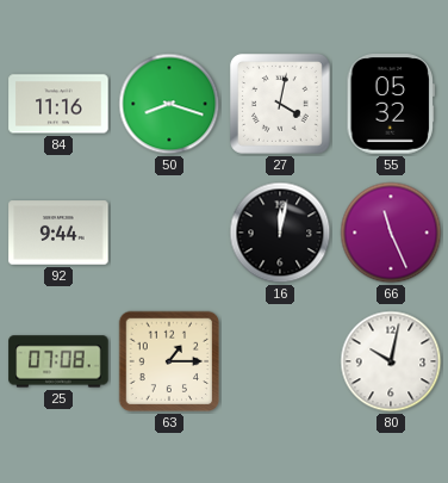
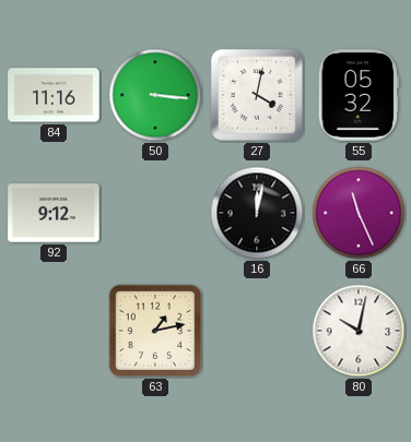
50: 8:18 -> 3:16
92: 9:44 -> 9:12
25: 07:08 -> none
63: 1:15 -> 1:13
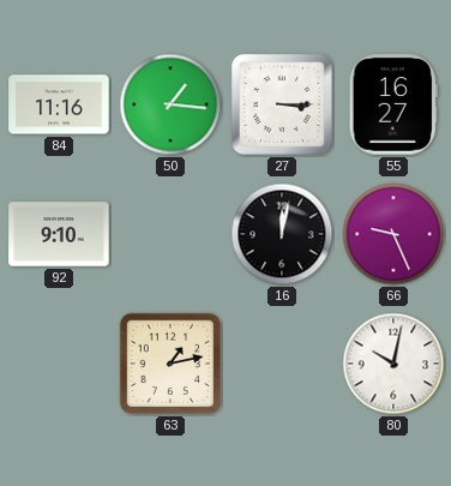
50: 3:16 -> 1:16
27: 4:02 -> 3:15
55: 05:32 -> 16:27
92: 9:12 -> 9:10
66: 11:26 -> 9:26
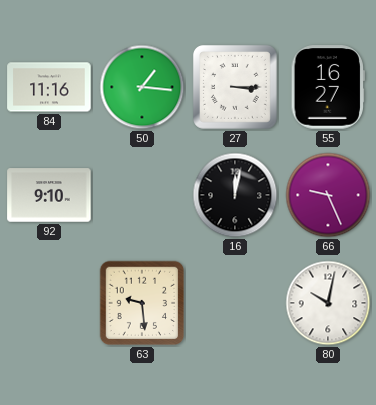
63: 1:13 -> 9:29
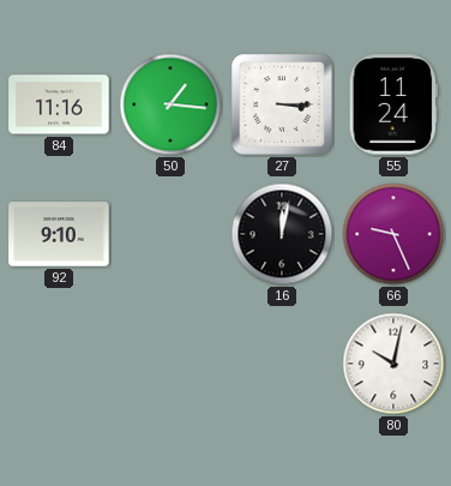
55: 16:27 -> 11:24
63: 9:29 -> none
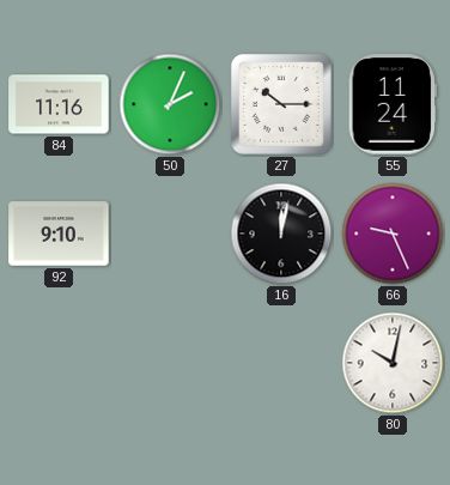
50: 1:16 -> 2:04
27: 3:15 -> 10:15
